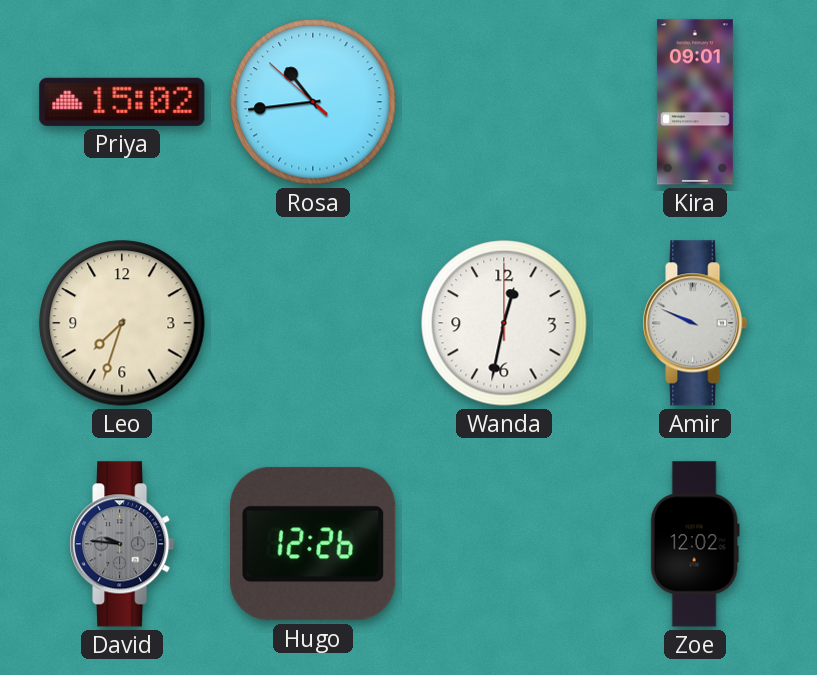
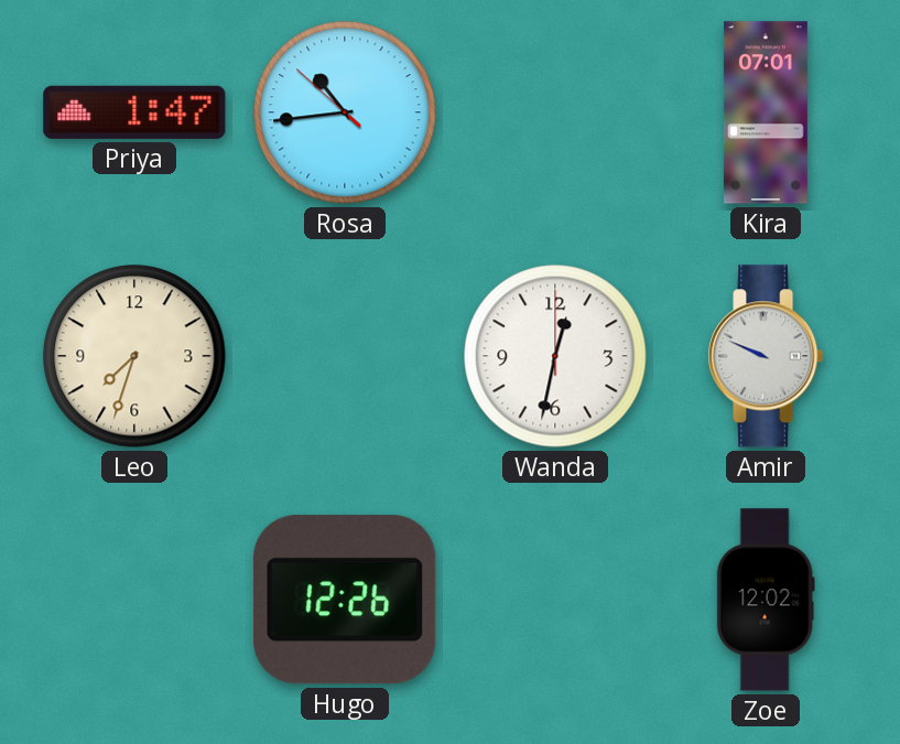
Priya: 15:02 -> 1:47
Kira: 09:01 -> 07:01
David: 9:46 -> none
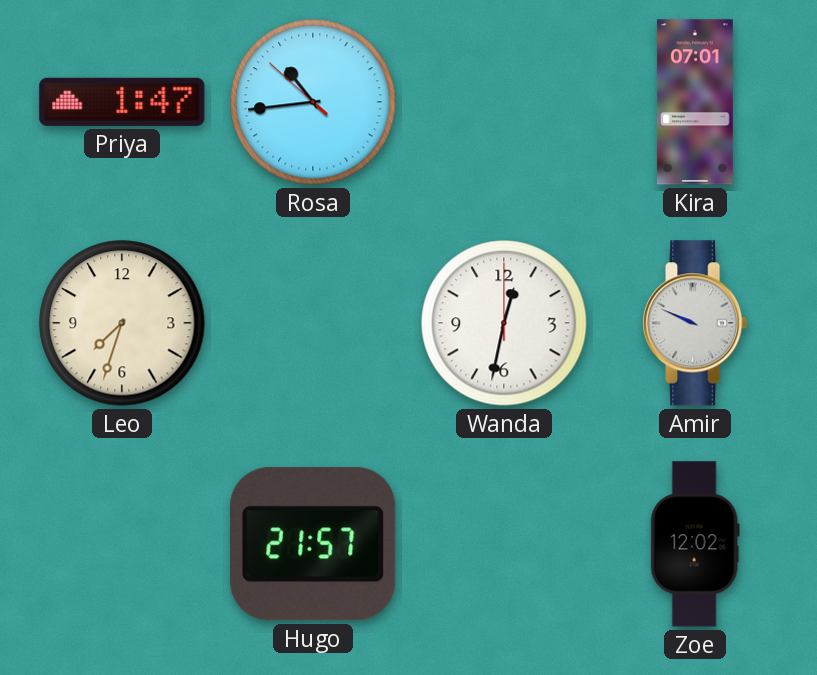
Hugo: 12:26 -> 21:57
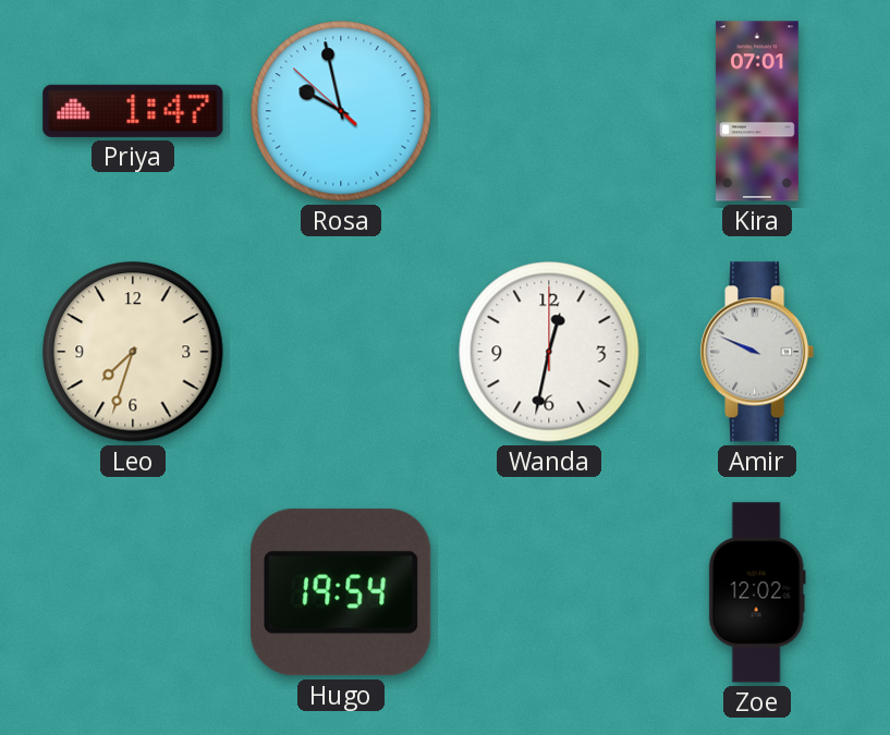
Rosa: 10:43 -> 9:57
Hugo: 21:57 -> 19:54
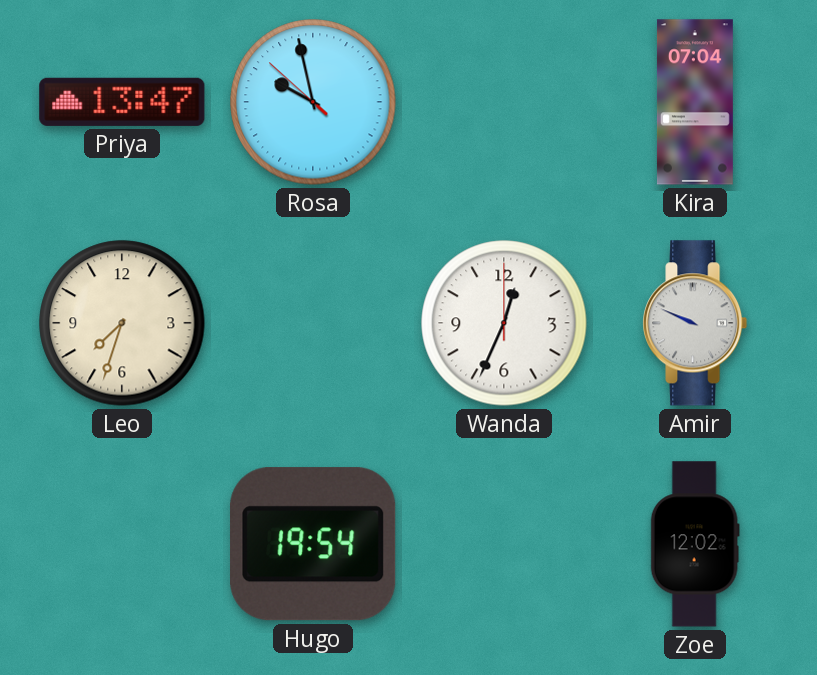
Priya: 1:47 -> 13:47
Kira: 07:01 -> 07:04
Wanda: 12:32 -> 12:34
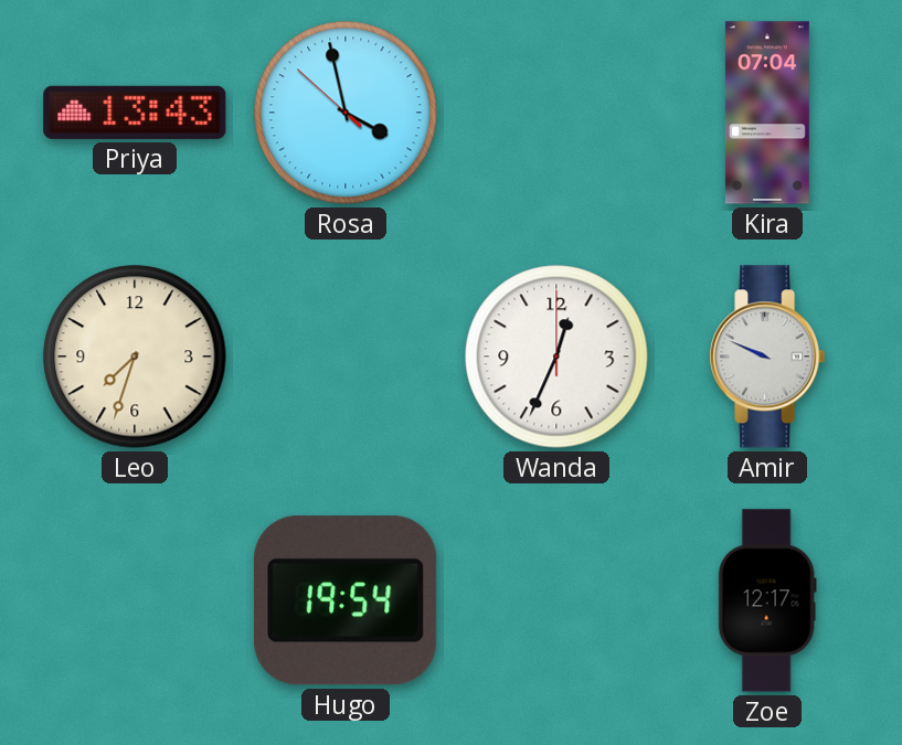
Priya: 13:47 -> 13:43
Rosa: 9:57 -> 3:57
Zoe: 12:02 -> 12:17
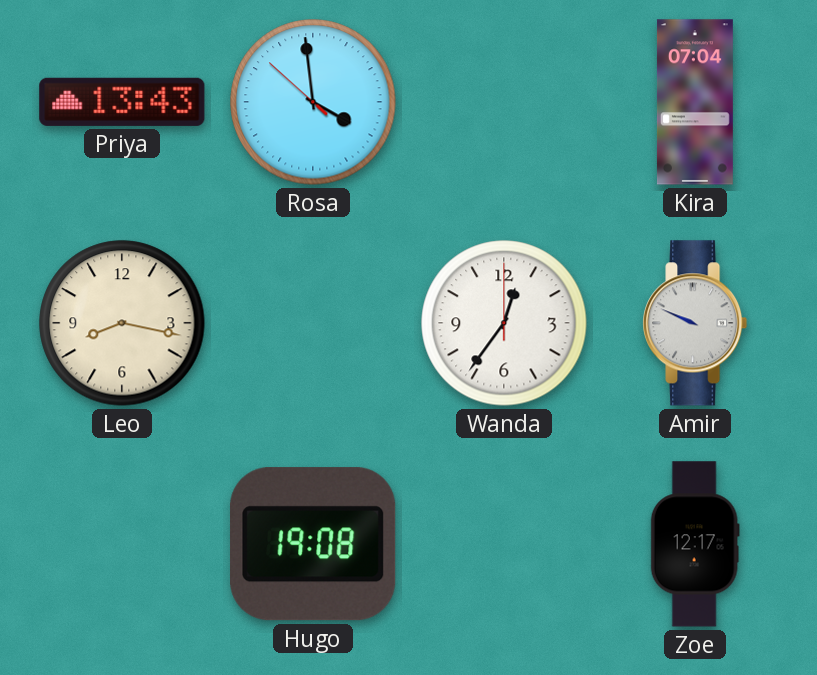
Rosa: 3:57 -> 3:58
Leo: 7:33 -> 8:17
Wanda: 12:34 -> 12:36
Hugo: 19:54 -> 19:08
